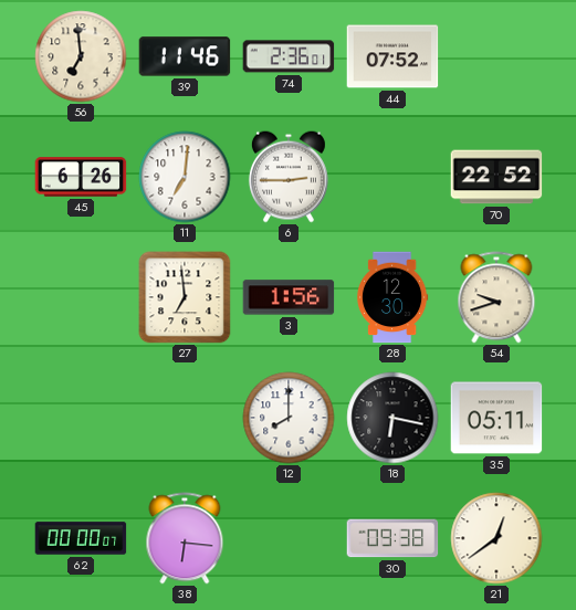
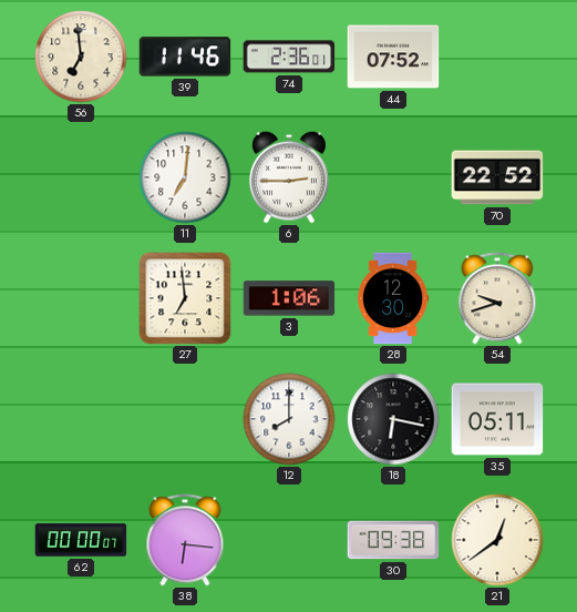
45: 6:26 -> none
3: 1:56 -> 1:06
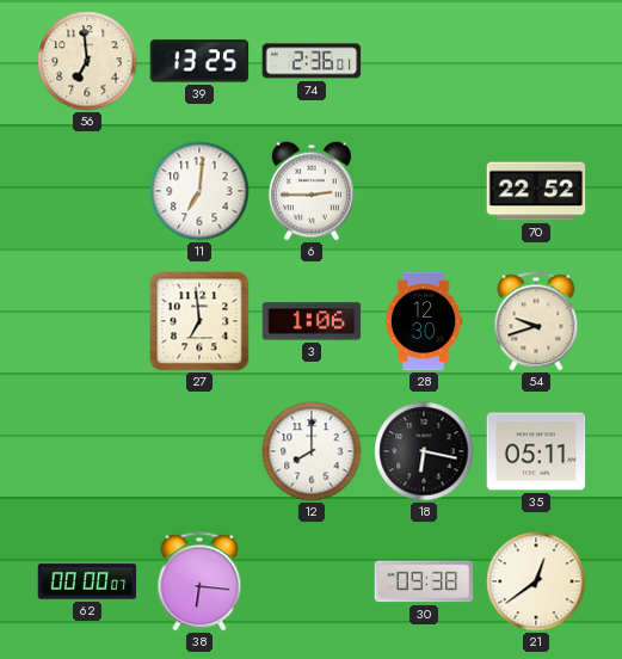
39: 11:46 -> 13:25
44: 07:52 -> none
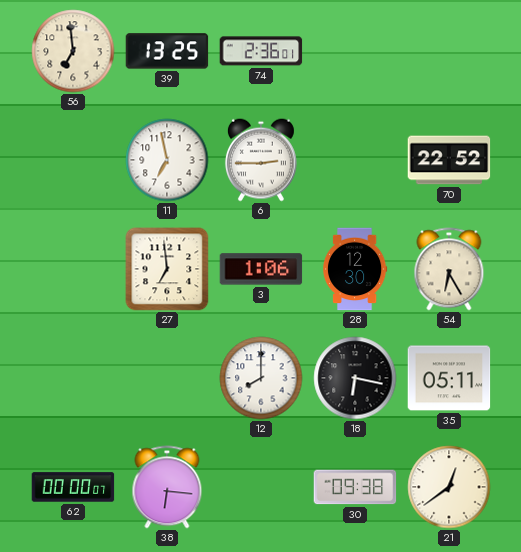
11: 7:01 -> 6:58
54: 9:42 -> 6:25
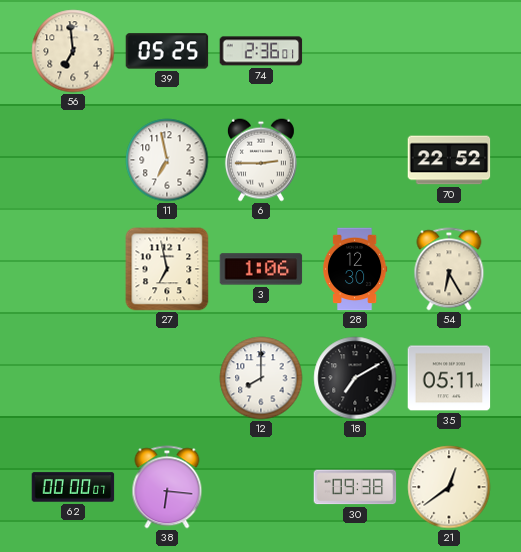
39: 13:25 -> 05:25
27: 6:59 -> 6:58
18: 6:17 -> 7:10
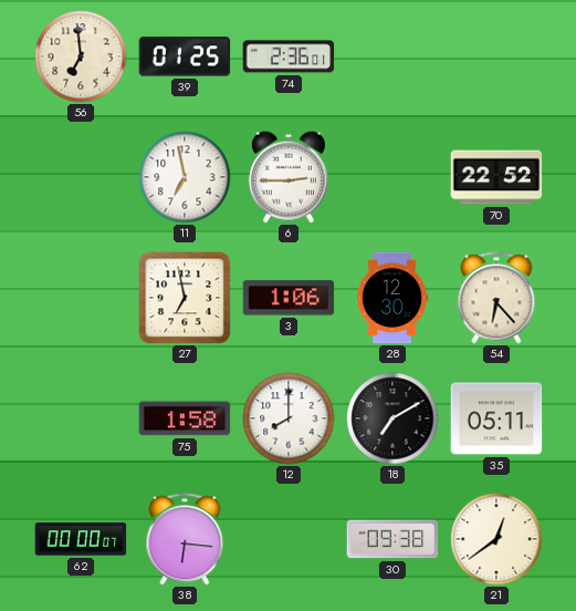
39: 05:25 -> 01:25
54: 6:25 -> 6:23
75: none -> 1:58
